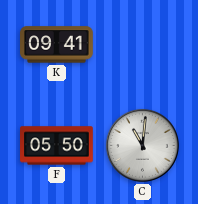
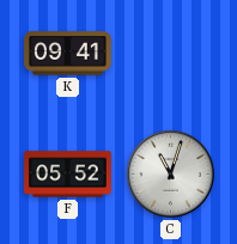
F: 05:50 -> 05:52
C: 11:01 -> 11:03
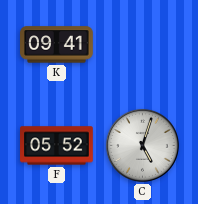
C: 11:03 -> 5:03
